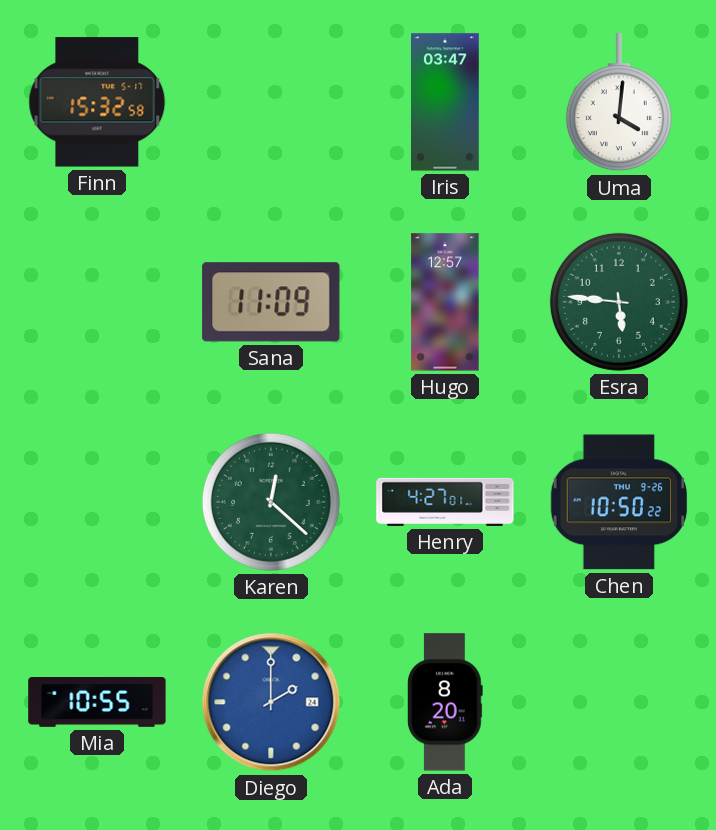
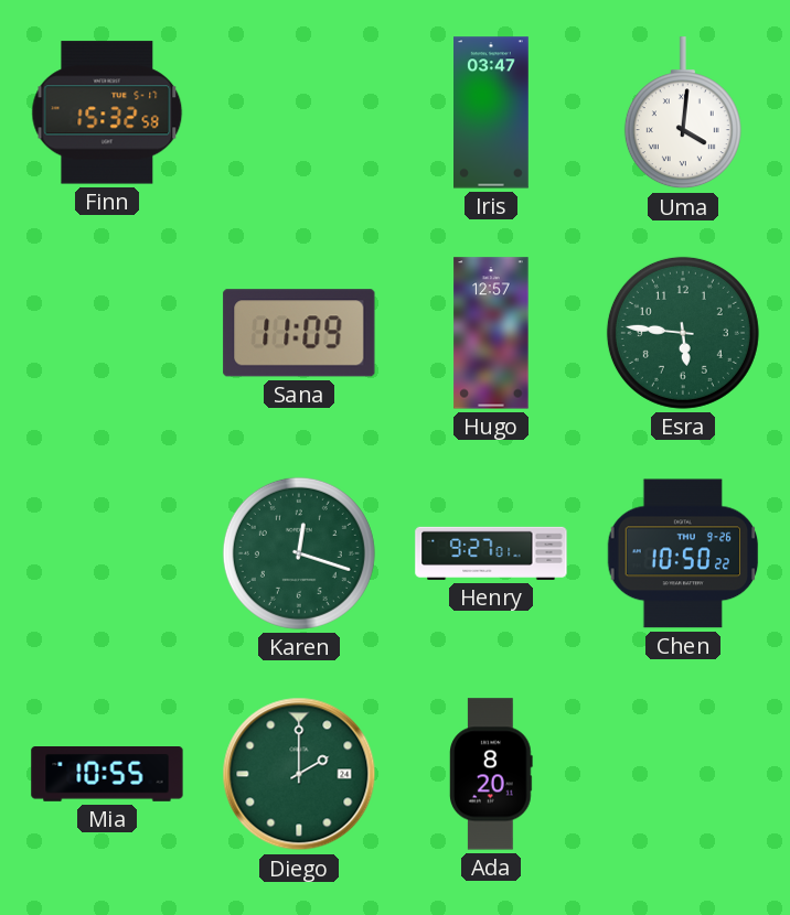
Karen: 12:22 -> 12:18
Henry: 4:27 -> 9:27
Diego dial: blue -> green
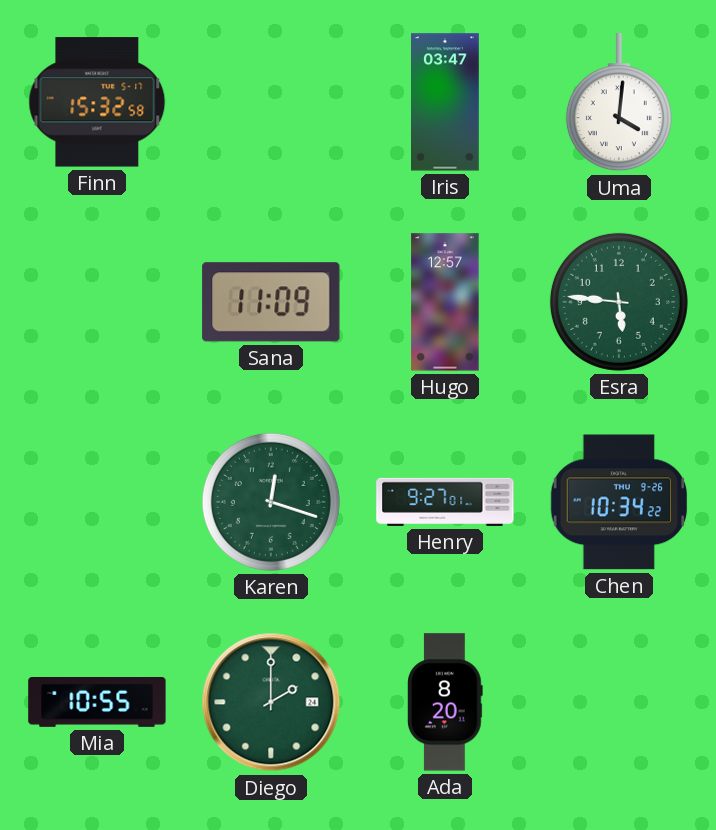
Chen: 10:50 -> 10:34
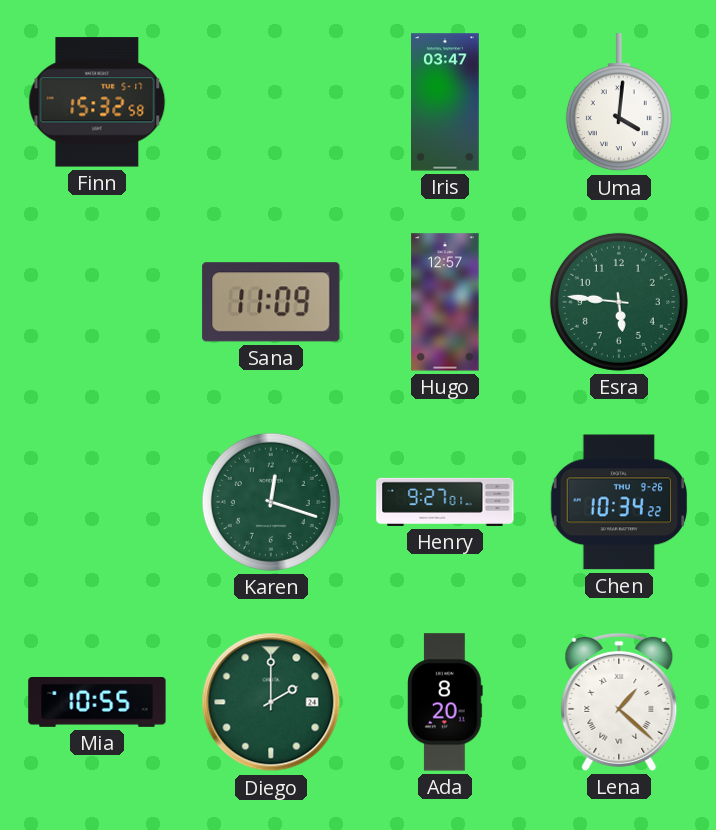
Lena: none -> 1:22
